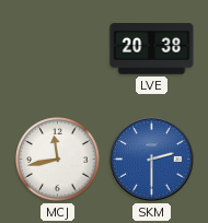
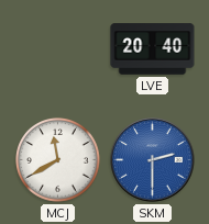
LVE: 20:38 -> 20:40
MCJ: 11:43 -> 11:40
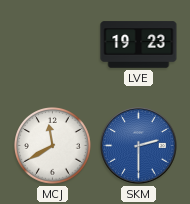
LVE: 20:40 -> 19:23
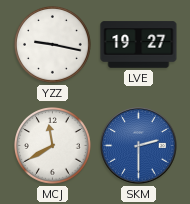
YZZ: none -> 9:17
LVE: 19:23 -> 19:27
